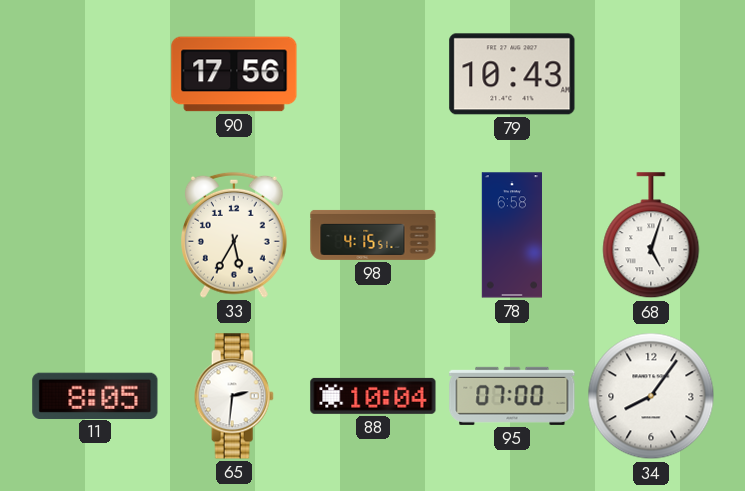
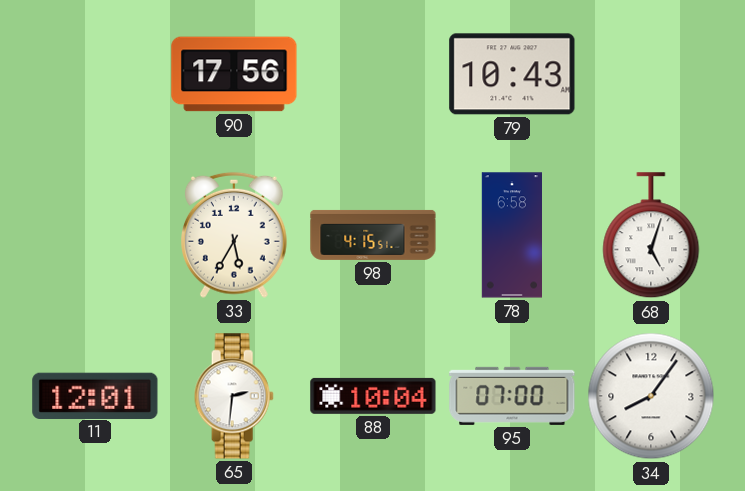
11: 8:05 -> 12:01
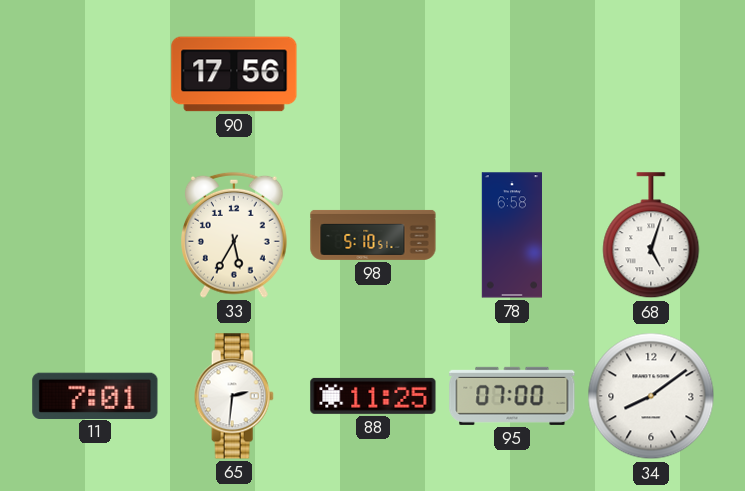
79: 10:43 -> none
98: 4:15 -> 5:10
11: 12:01 -> 7:01
88: 10:04 -> 11:25
34: 8:06 -> 8:09
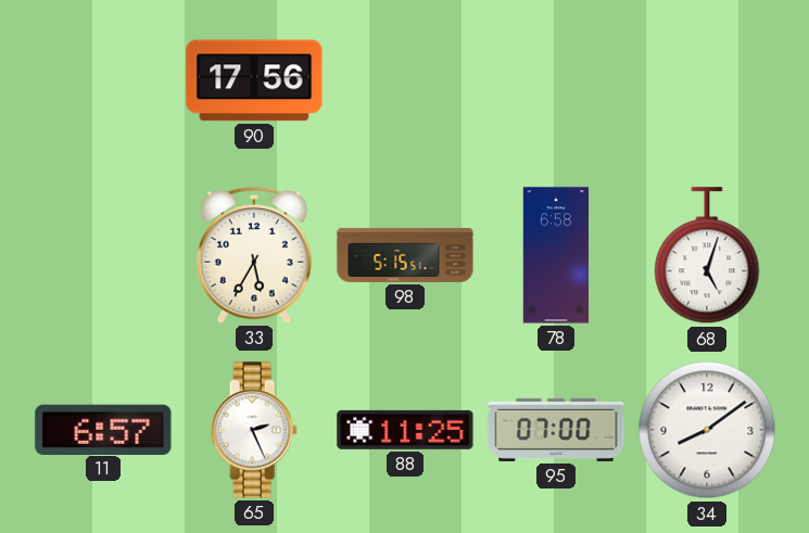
98: 5:10 -> 5:15
11: 7:01 -> 6:57
65: 2:31 -> 2:26
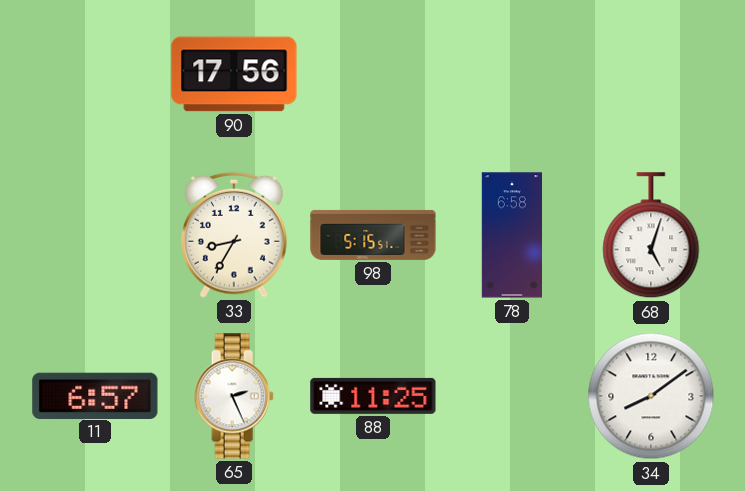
33: 5:35 -> 8:35
95: 07:00 -> none
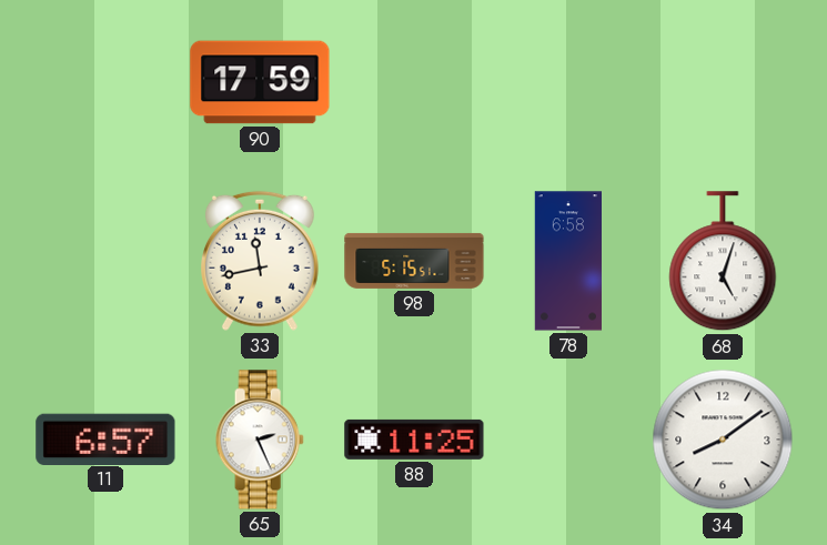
90: 17:56 -> 17:59
33: 8:35 -> 11:43
